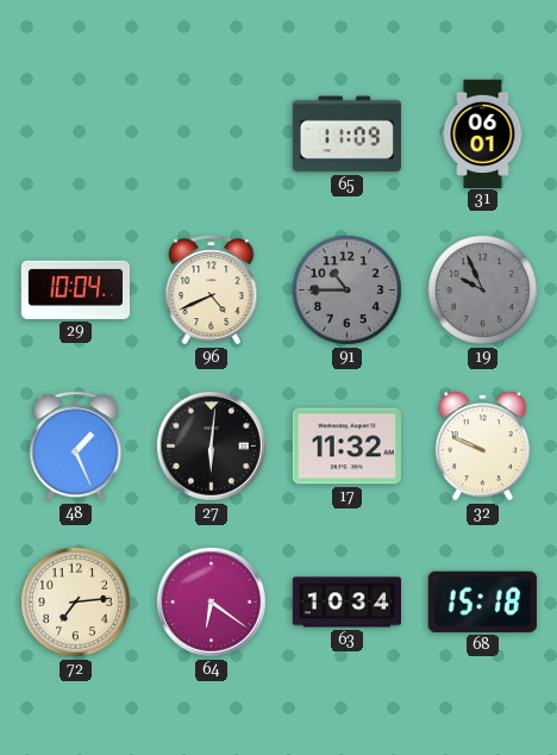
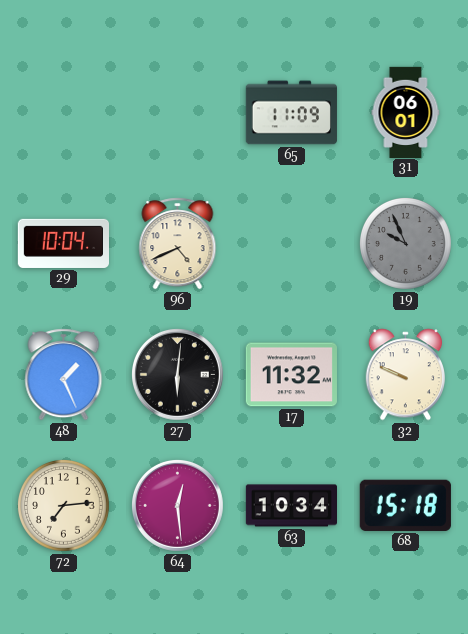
91: 10:45 -> none
64: 6:21 -> 12:29
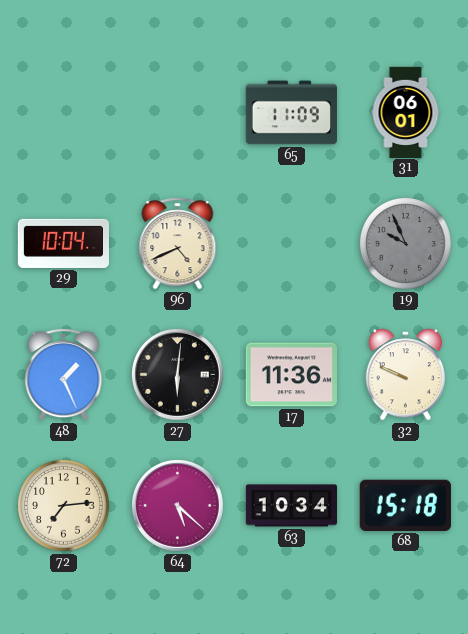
17: 11:32 -> 11:36
64: 12:29 -> 5:22
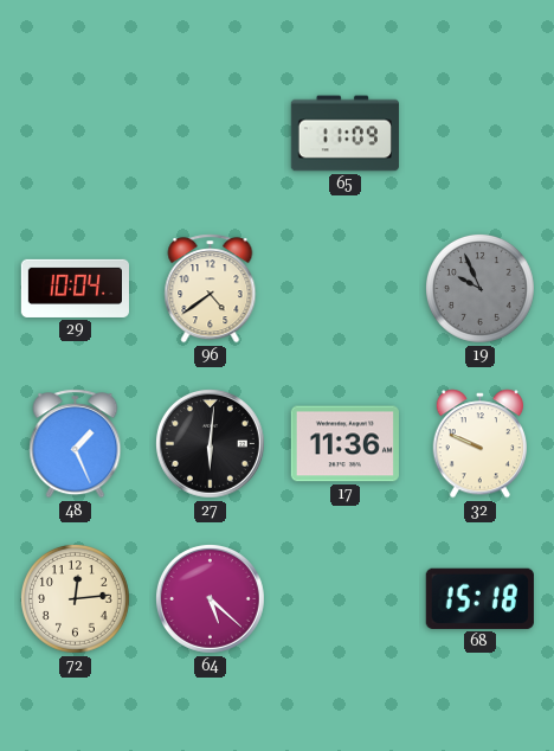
31: 06:01 -> none
96: 4:41 -> 4:39
72: 7:14 -> 12:14
63: 10:34 -> none
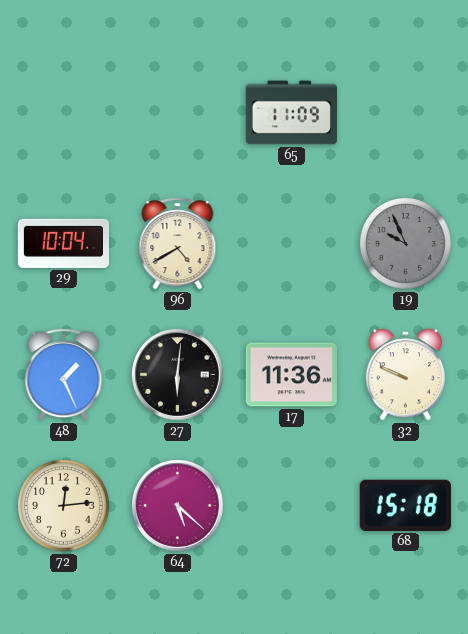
96: 4:39 -> 4:40
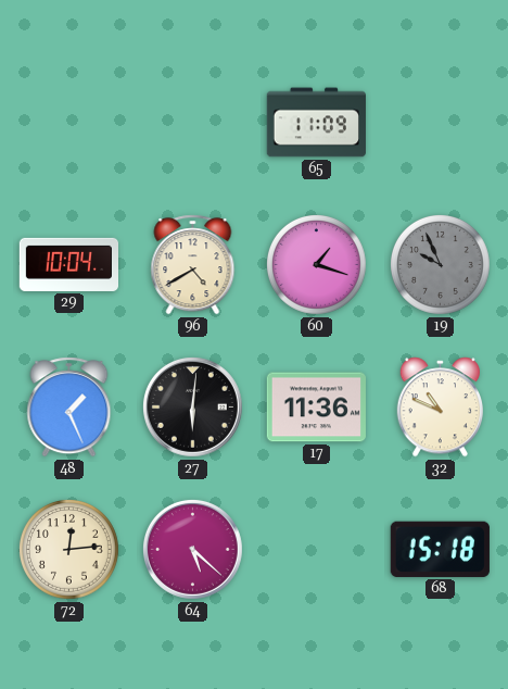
60: none -> 1:18
32: 9:49 -> 10:49
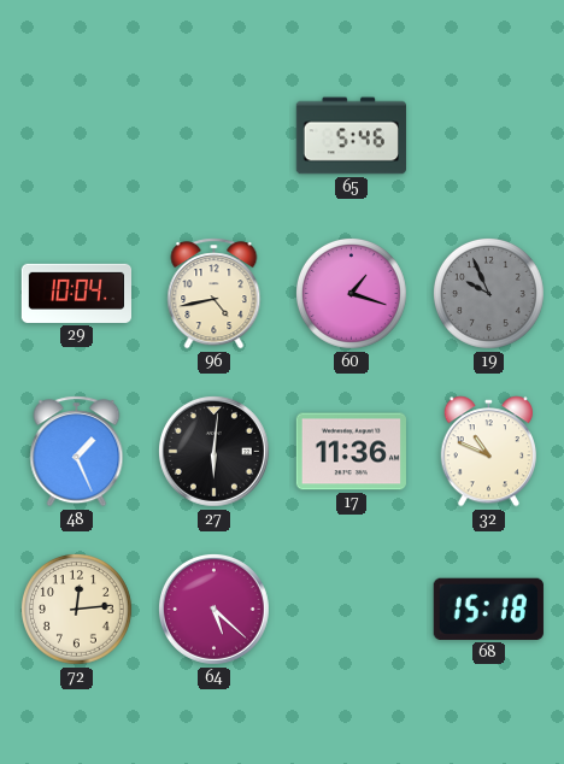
65: 11:09 -> 5:46
96: 4:40 -> 4:43
